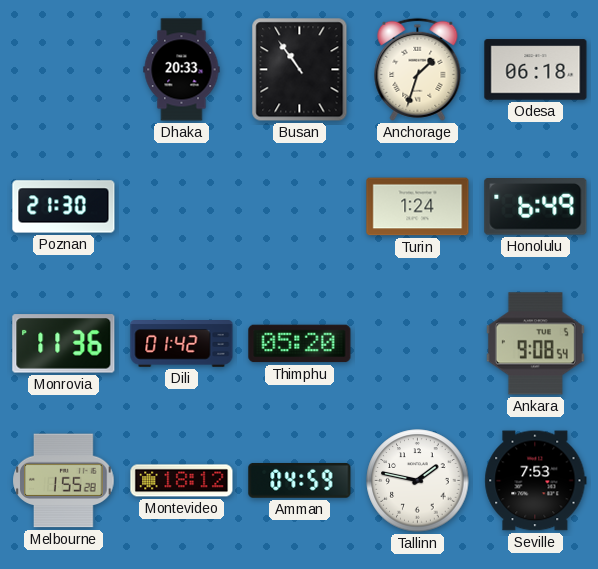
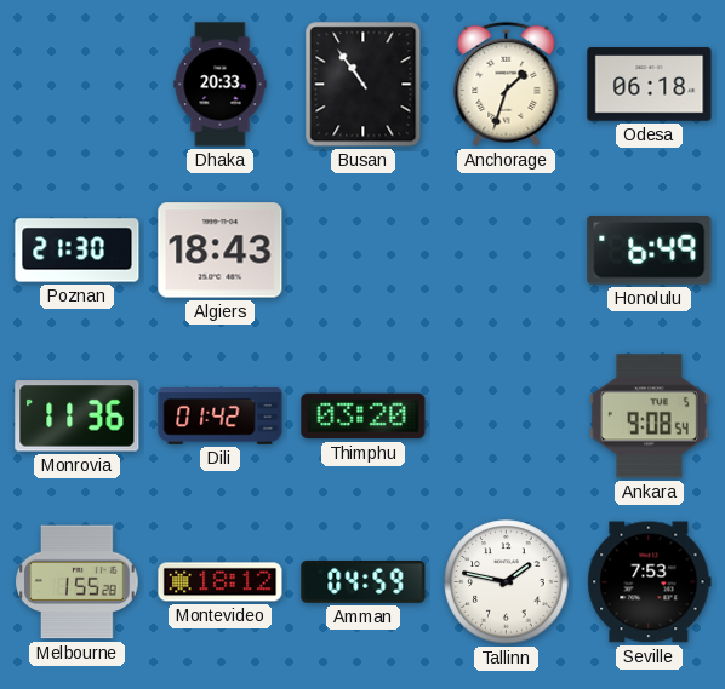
Algiers: none -> 18:43
Turin: 1:24 -> none
Thimphu: 05:20 -> 03:20
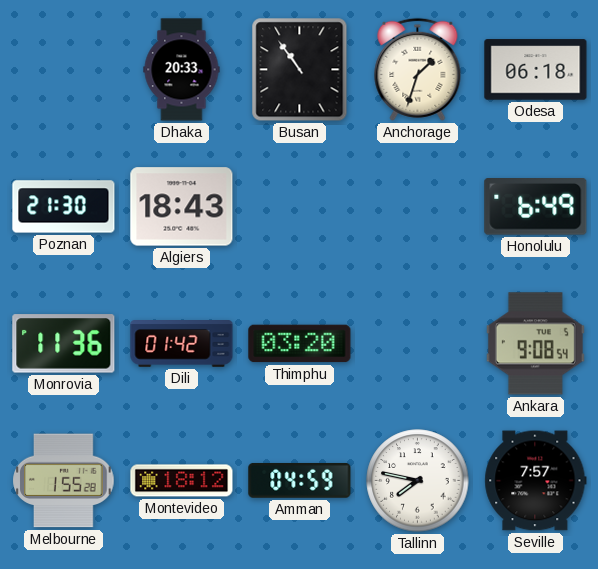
Tallinn: 1:47 -> 7:47
Seville: 7:53 -> 7:57
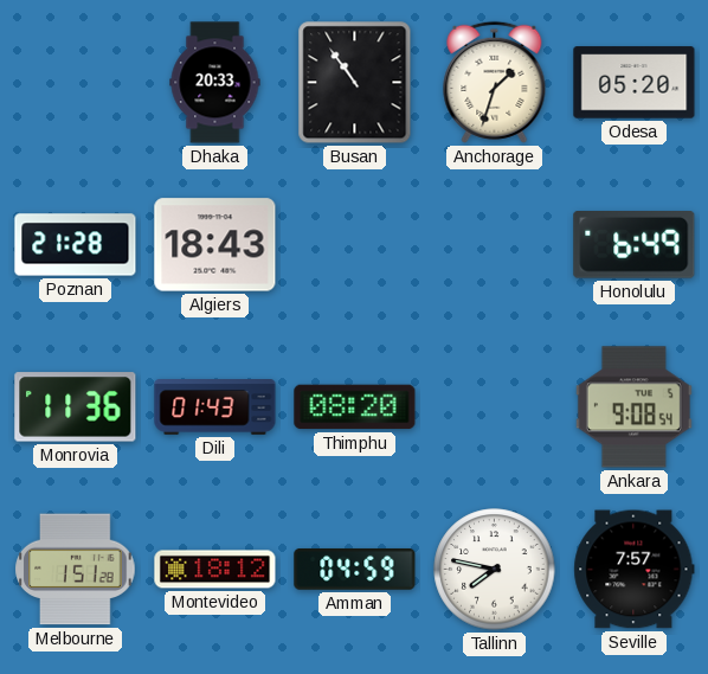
Odesa: 06:18 -> 05:20
Poznan: 21:30 -> 21:28
Dili: 01:42 -> 01:43
Thimphu: 03:20 -> 08:20
Melbourne: 1:55 -> 1:51
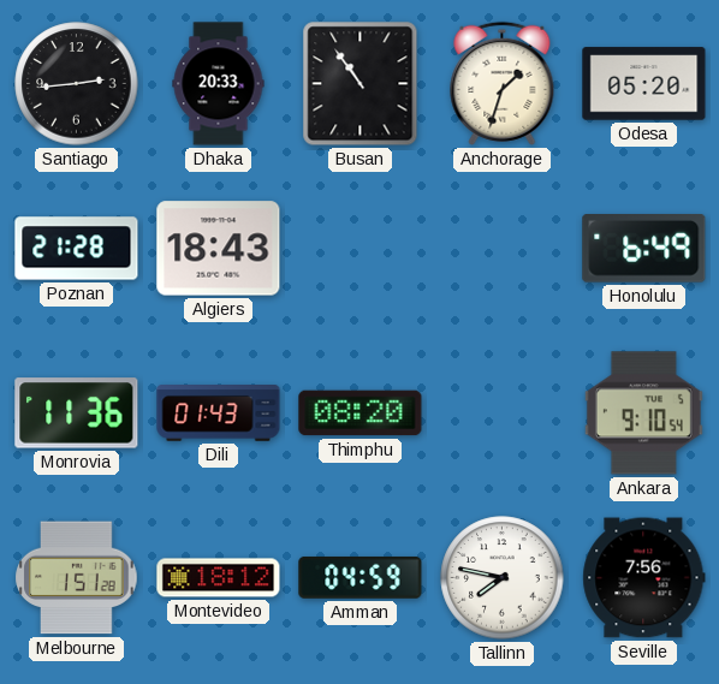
Santiago: none -> 2:44
Ankara: 9:08 -> 9:10
Seville: 7:57 -> 7:56
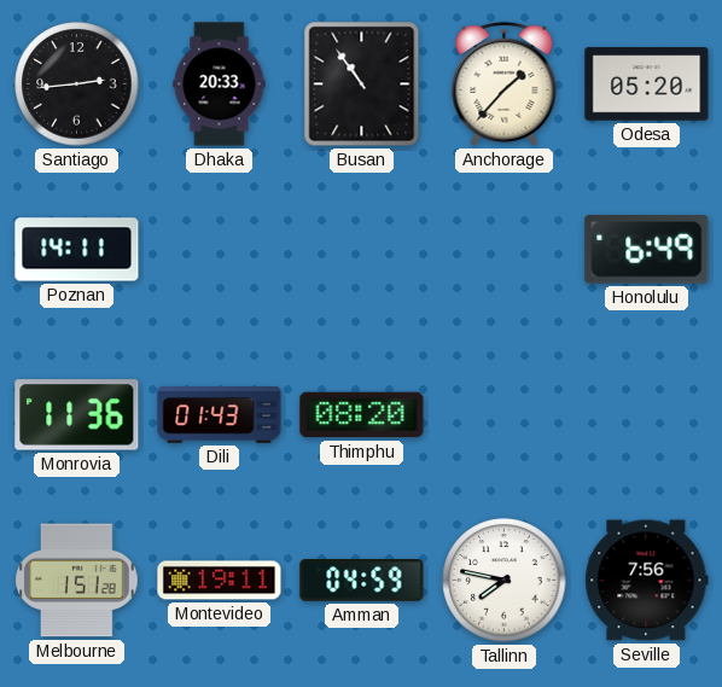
Anchorage: 1:33 -> 1:37
Poznan: 21:28 -> 14:11
Algiers: 18:43 -> none
Ankara: 9:10 -> none
Montevideo: 18:12 -> 19:11
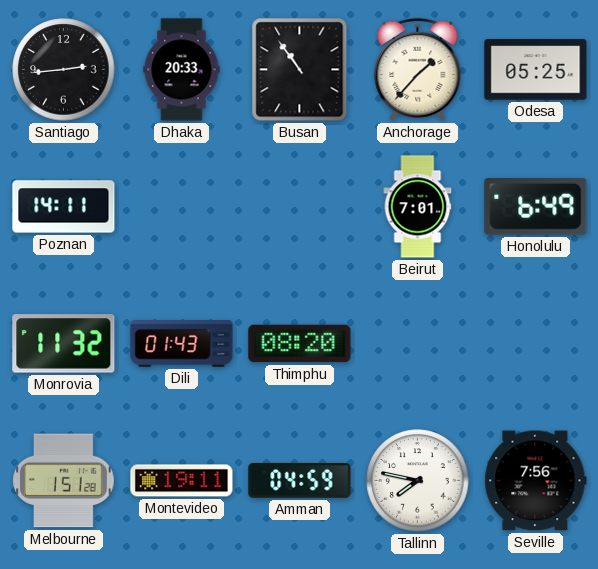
Odesa: 05:20 -> 05:25
Beirut: none -> 7:01
Monrovia: 11:36 -> 11:32
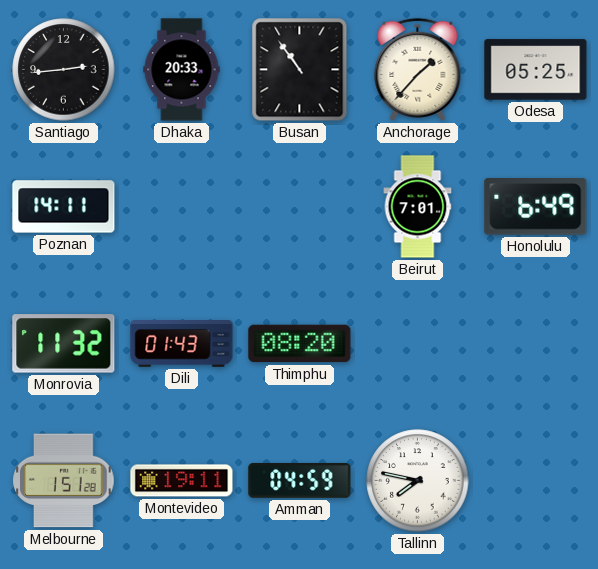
Seville: 7:56 -> none
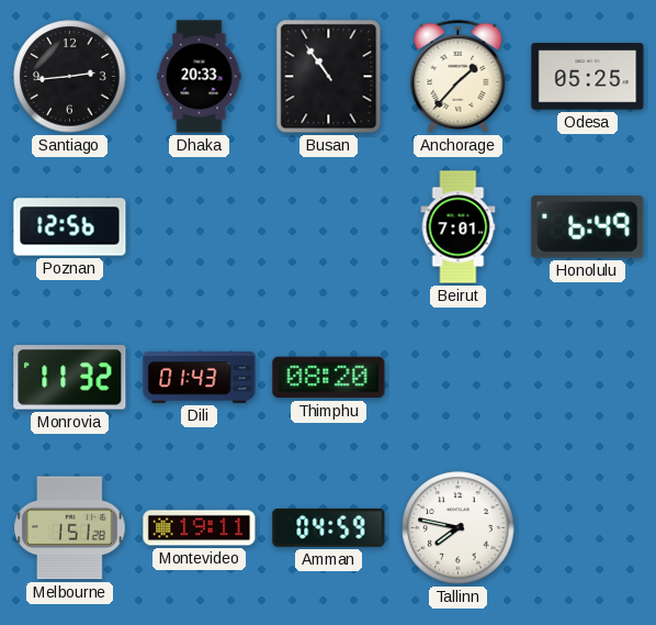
Poznan: 14:11 -> 12:56
